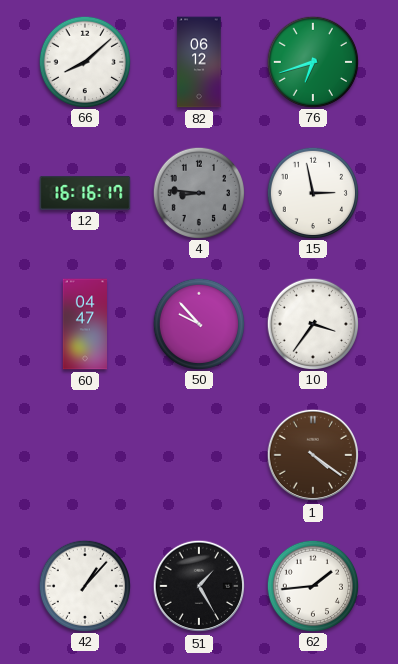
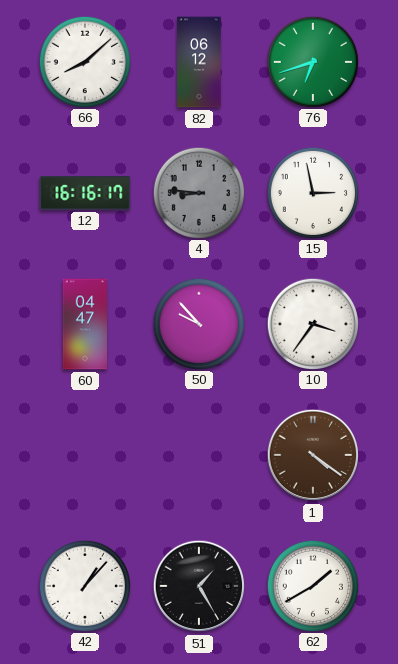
62: 1:44 -> 1:40
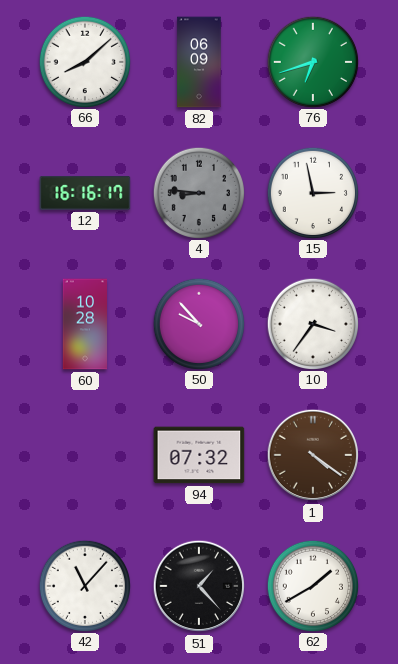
82: 06:12 -> 06:09
60: 04:47 -> 10:28
94: none -> 07:32
42: 1:07 -> 11:07
51: 1:25 -> 1:23
